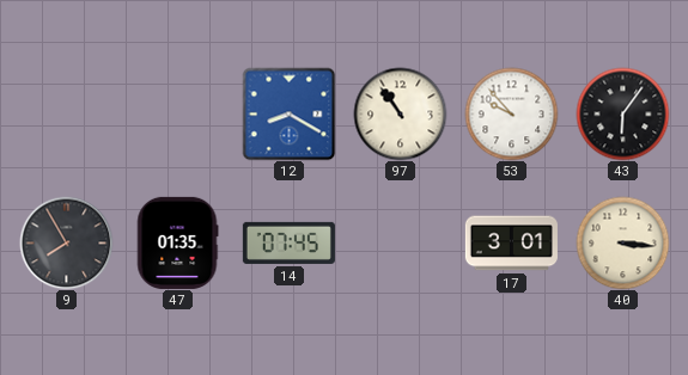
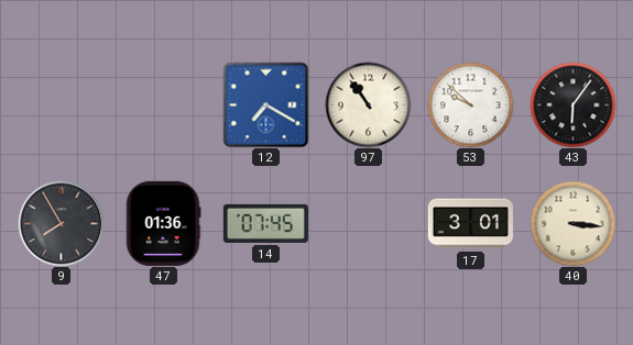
12: 8:20 -> 7:20
53: 9:53 -> 9:52
47: 01:35 -> 01:36
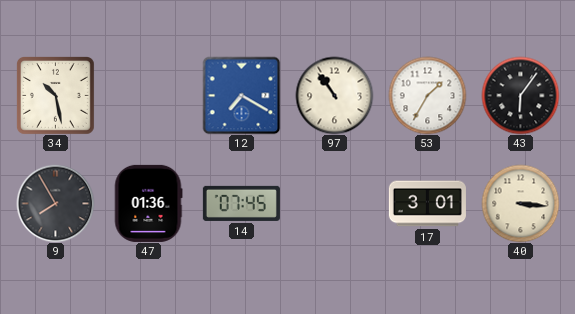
34: none -> 10:28
53: 9:52 -> 1:35
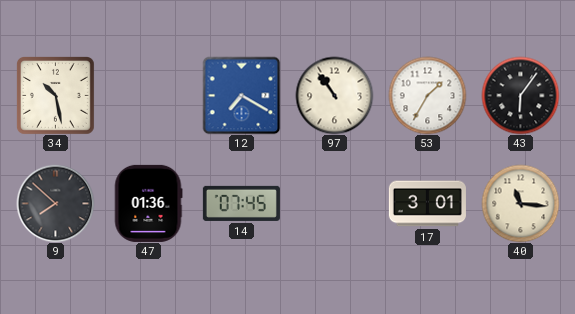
9: 7:55 -> 7:52
40: 3:16 -> 11:16
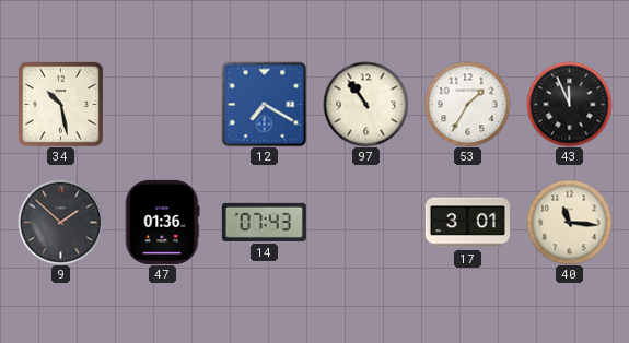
43: 6:06 -> 11:56
9: 7:52 -> 1:52
14: 07:45 -> 07:43
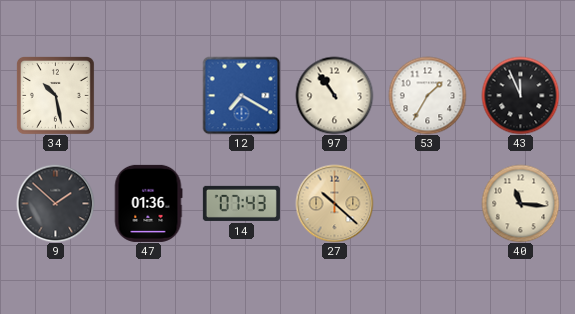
27: none -> 10:22
17: 3:01 -> none
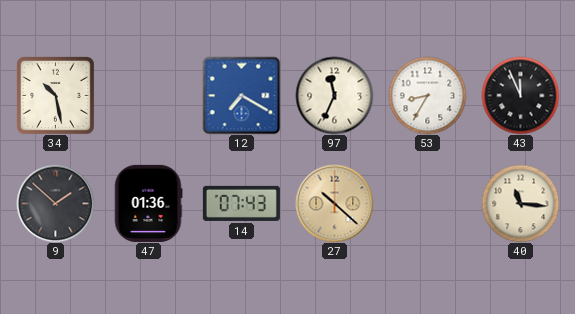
97: 10:54 -> 11:34
53: 1:35 -> 8:35
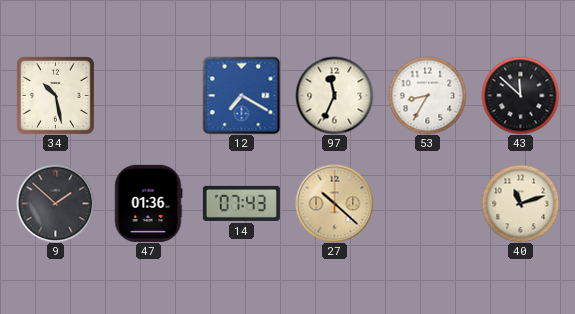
43: 11:56 -> 11:52
40: 11:16 -> 11:12
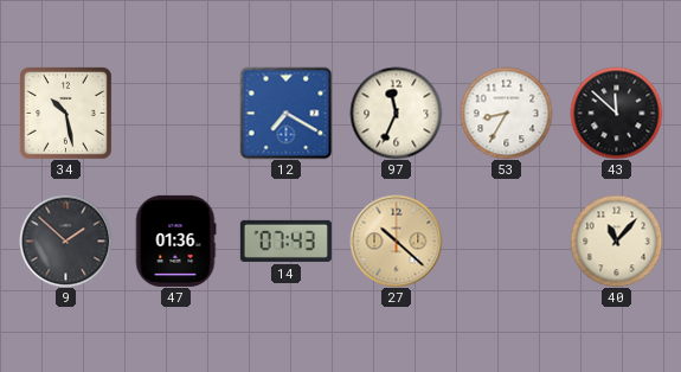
40: 11:12 -> 11:07
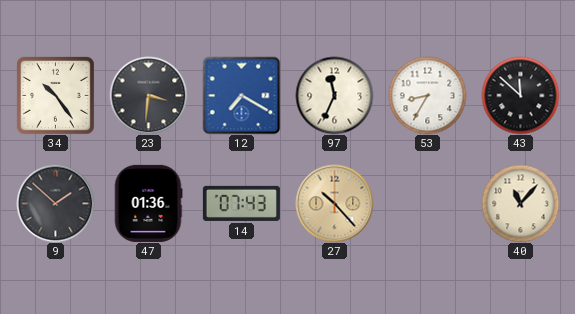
34: 10:28 -> 10:24
23: none -> 3:31
27: 10:22 -> 10:23
